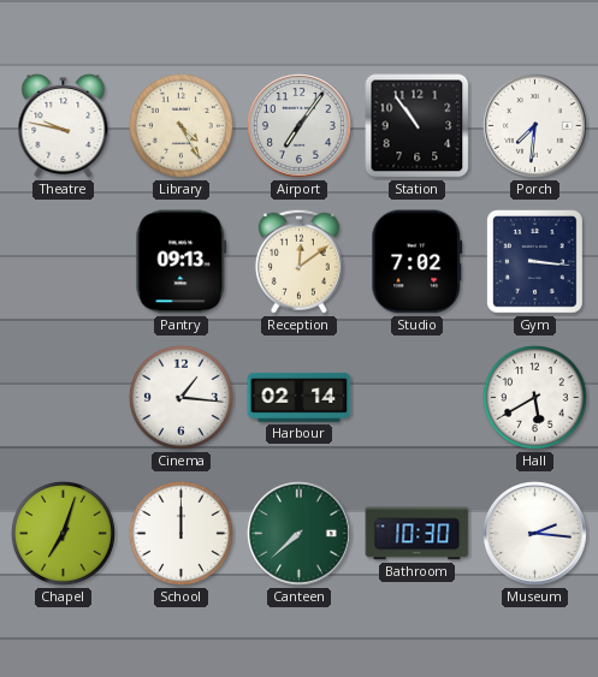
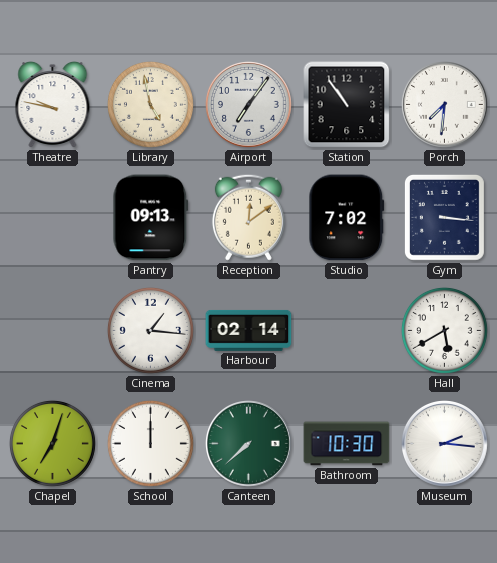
Library: 4:25 -> 4:58
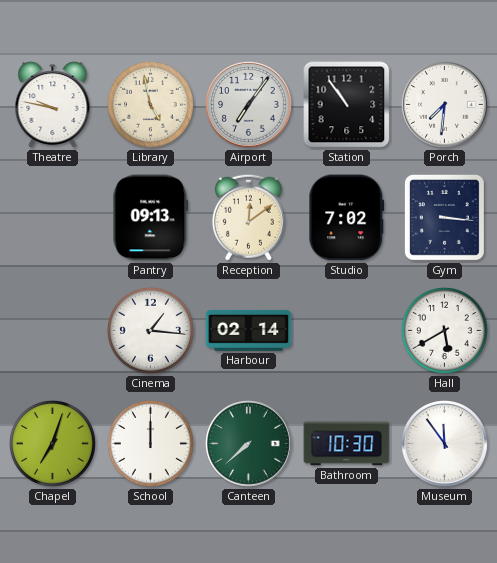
Museum: 2:16 -> 11:54
